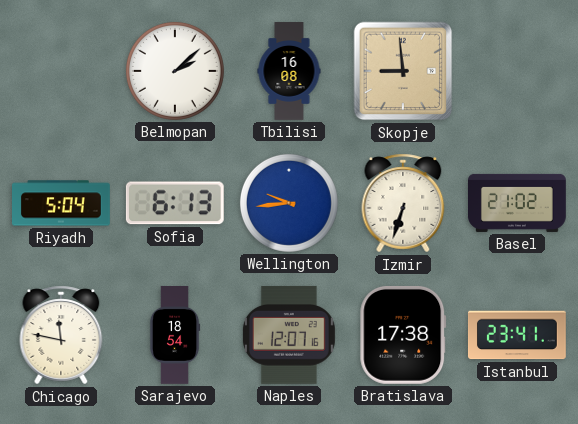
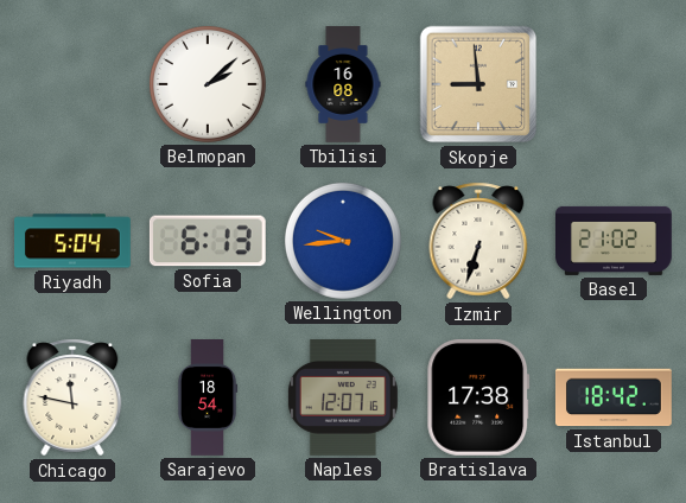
Istanbul: 23:41 -> 18:42
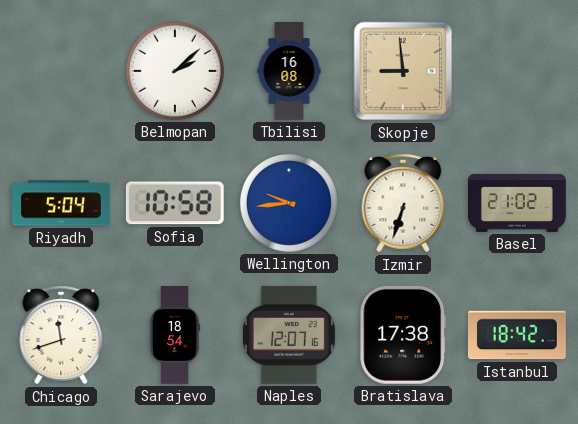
Sofia: 6:13 -> 10:58
Chicago: 11:47 -> 11:42
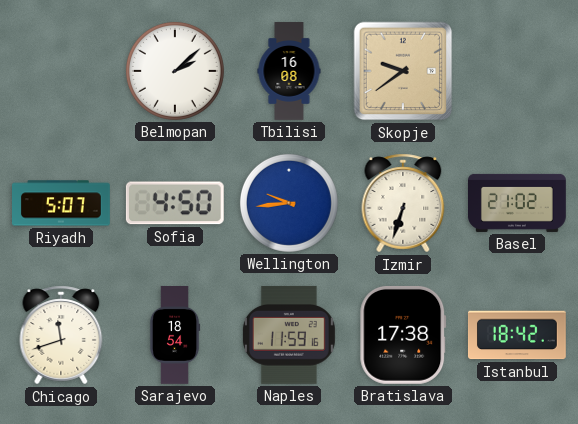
Skopje: 8:59 -> 9:39
Riyadh: 5:04 -> 5:07
Sofia: 10:58 -> 4:50
Naples: 12:07 -> 11:59
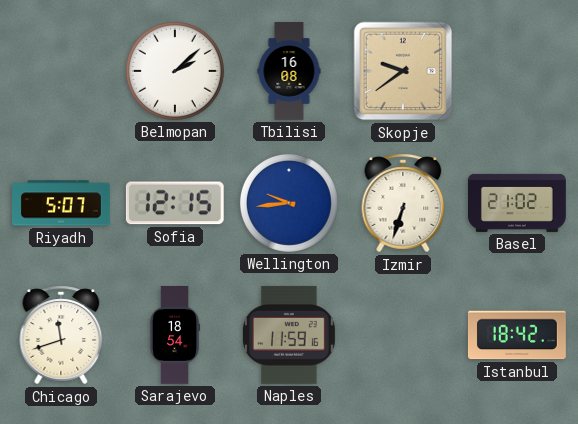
Sofia: 4:50 -> 12:15
Bratislava: 17:38 -> none
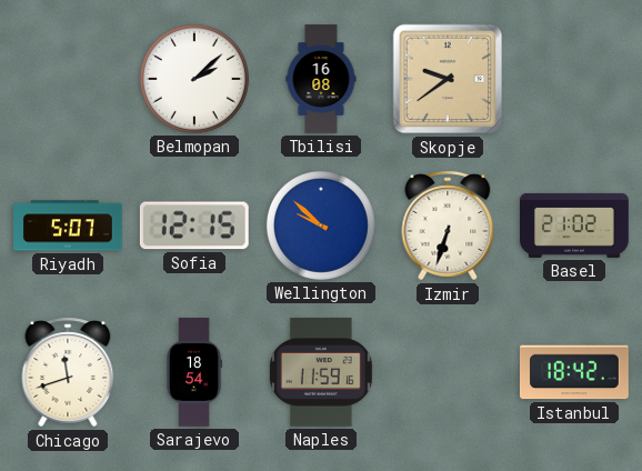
Wellington: 9:44 -> 9:52
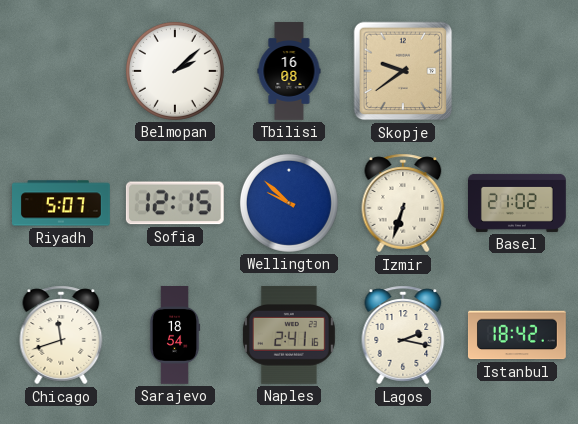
Naples: 11:59 -> 2:41
Lagos: none -> 2:17
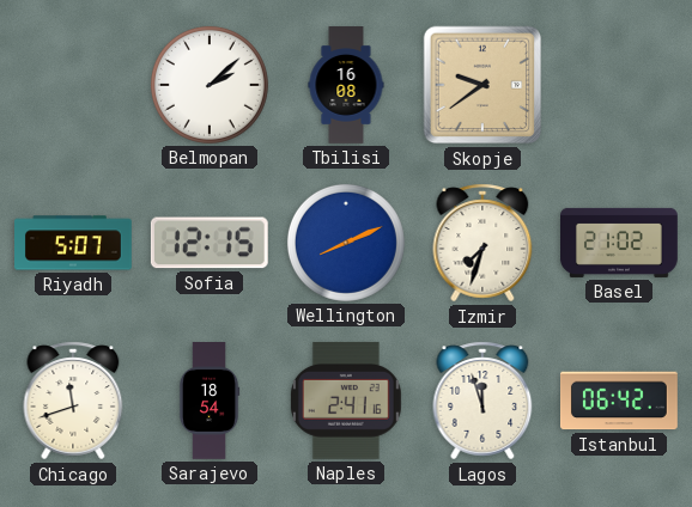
Wellington: 9:52 -> 8:11
Izmir: 6:33 -> 7:33
Lagos: 2:17 -> 11:57
Istanbul: 18:42 -> 06:42
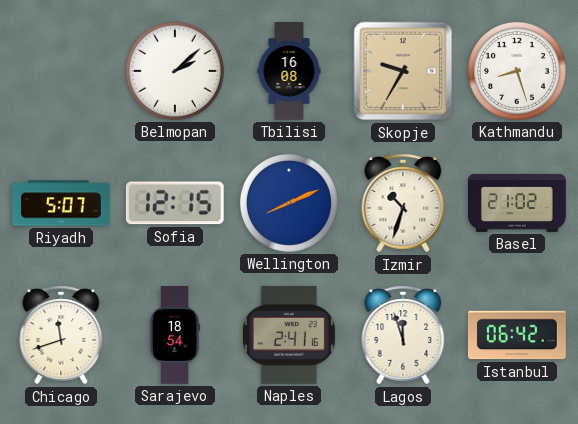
Skopje: 9:39 -> 9:35
Kathmandu: none -> 8:27
Izmir: 7:33 -> 10:33
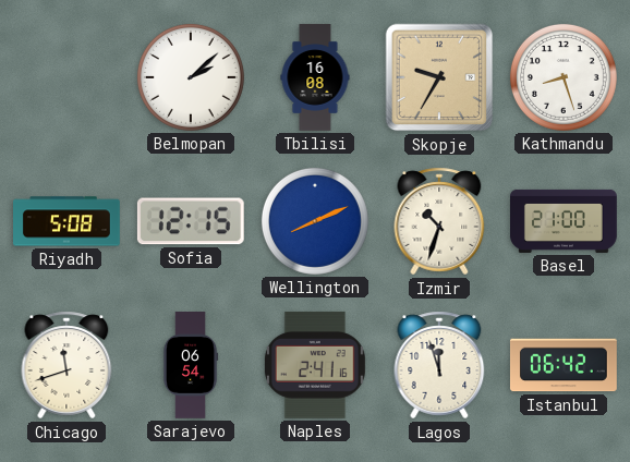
Riyadh: 5:07 -> 5:08
Basel: 21:02 -> 21:00
Sarajevo: 18:54 -> 06:54
